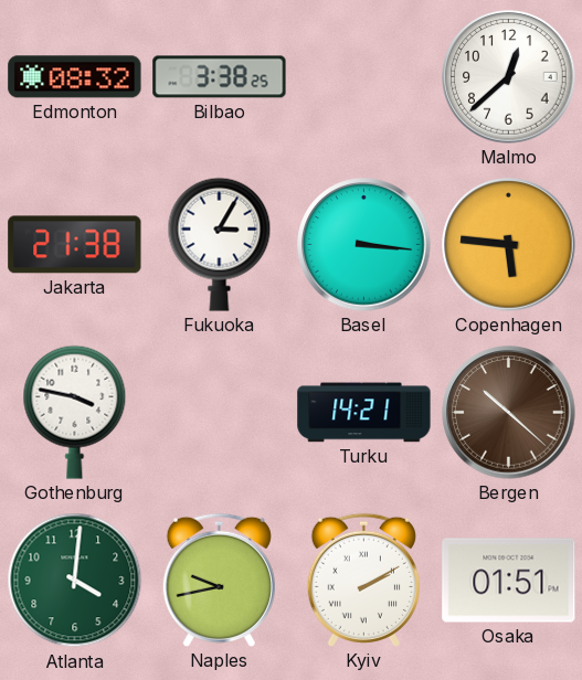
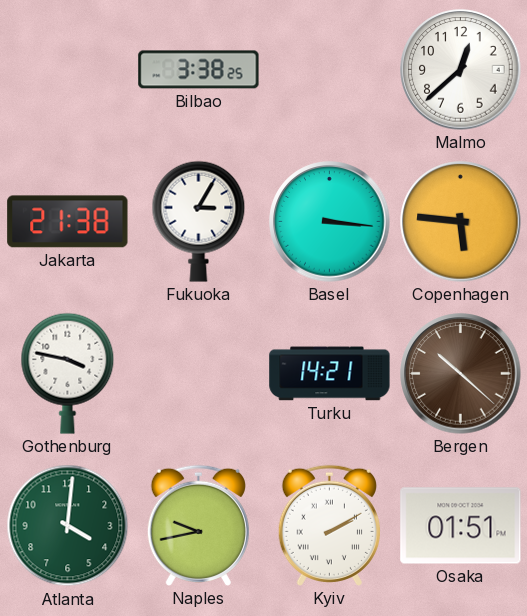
Edmonton: 08:32 -> none
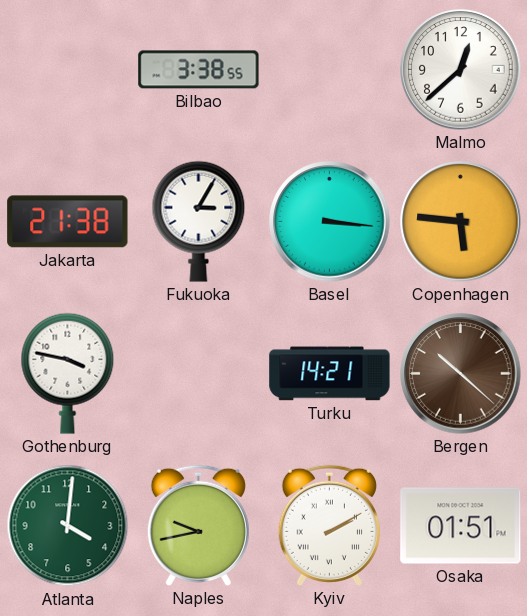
Bilbao: 3:38:25 -> 3:38:55
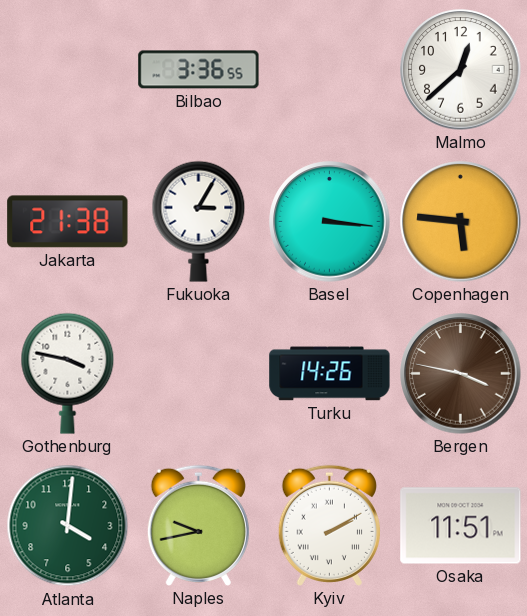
Bilbao: 3:38 -> 3:36
Turku: 14:21 -> 14:26
Bergen: 10:22 -> 3:47
Osaka: 01:51 -> 11:51
